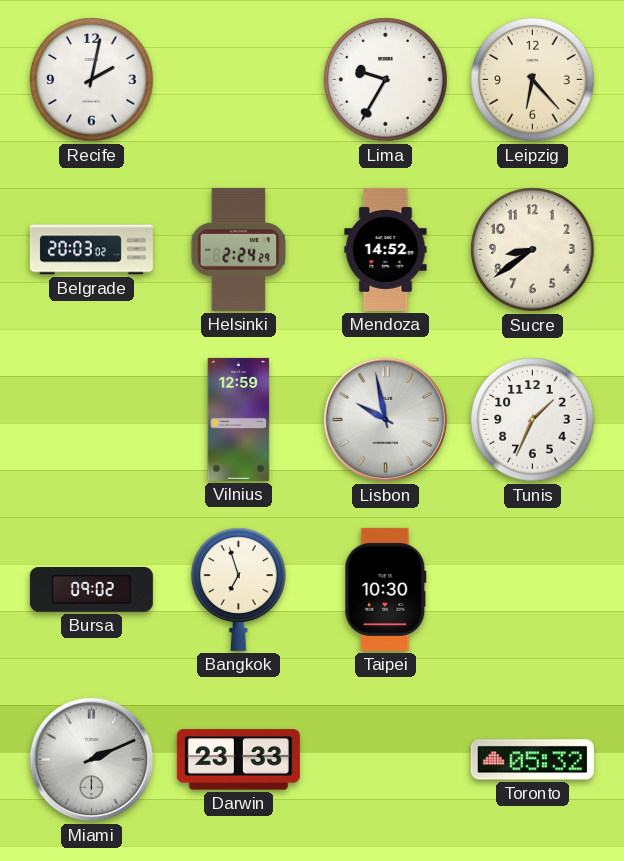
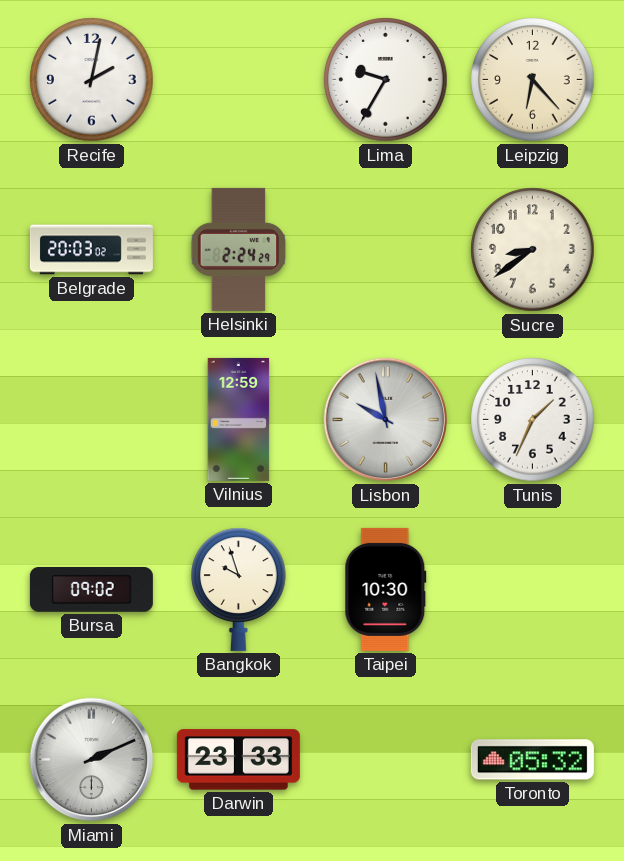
Mendoza: 14:52 -> none
Bangkok: 6:57 -> 9:57
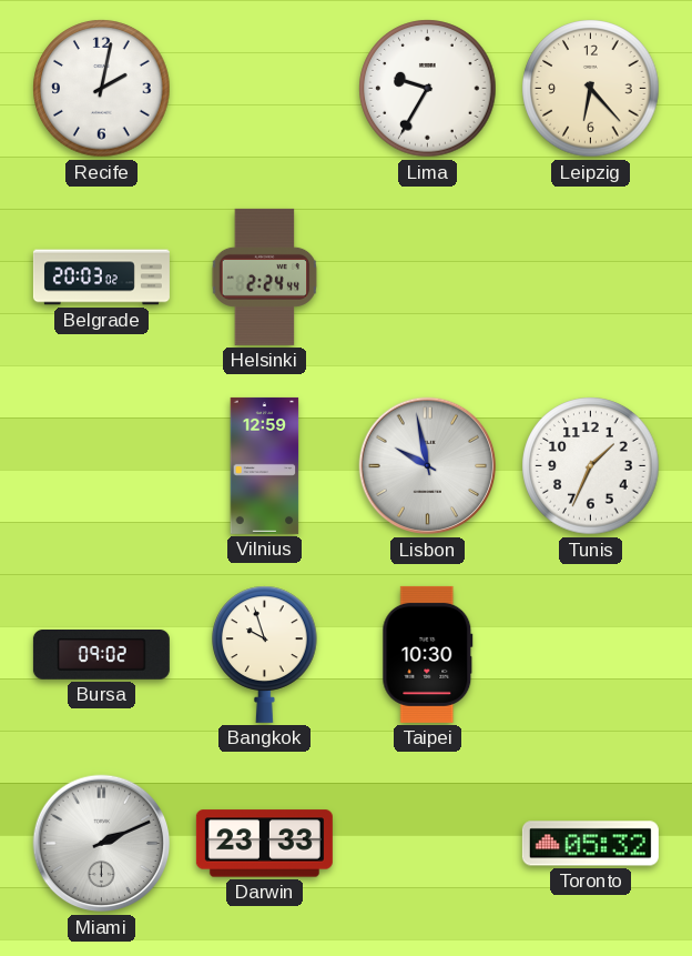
Helsinki: 2:24:29 -> 2:24:44
Sucre: 8:39 -> none
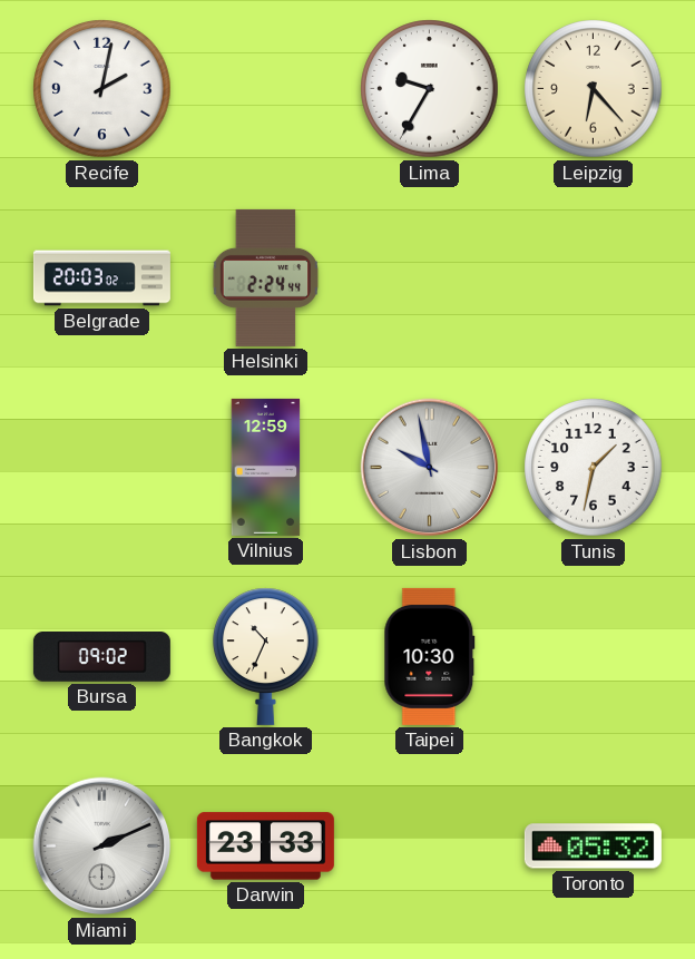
Tunis: 1:34 -> 1:32
Bangkok: 9:57 -> 10:34
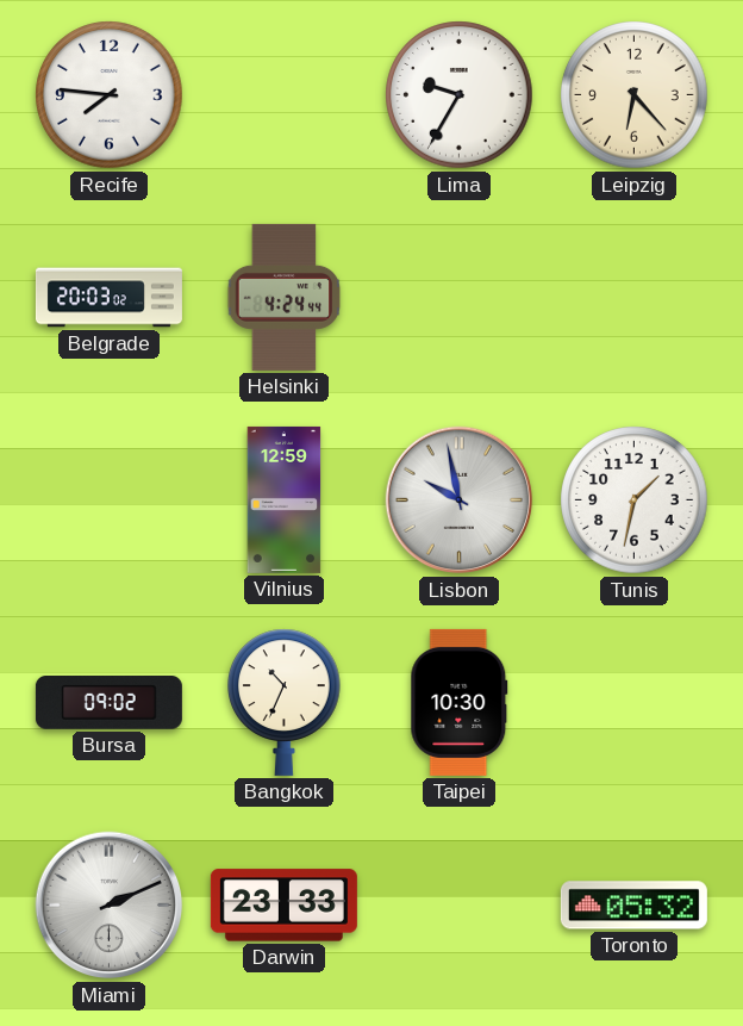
Recife: 2:02 -> 7:46
Helsinki: 2:24 -> 4:24
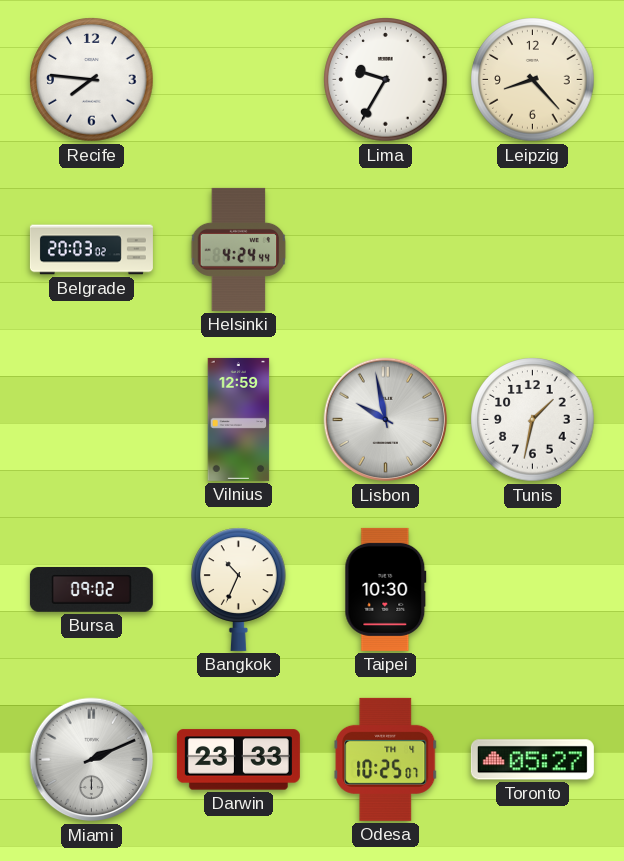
Leipzig: 6:23 -> 8:23
Odesa: none -> 10:25
Toronto: 05:32 -> 05:27
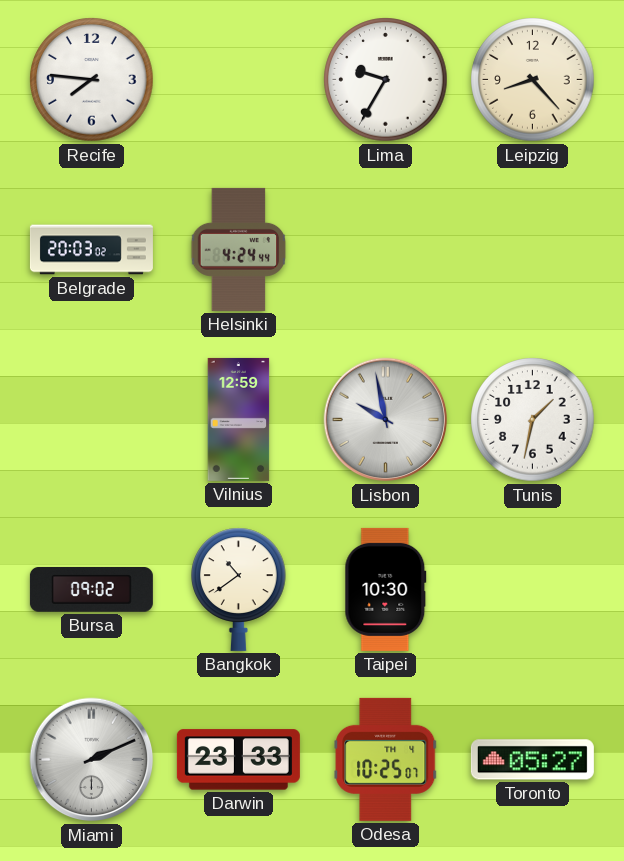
Bangkok: 10:34 -> 10:39
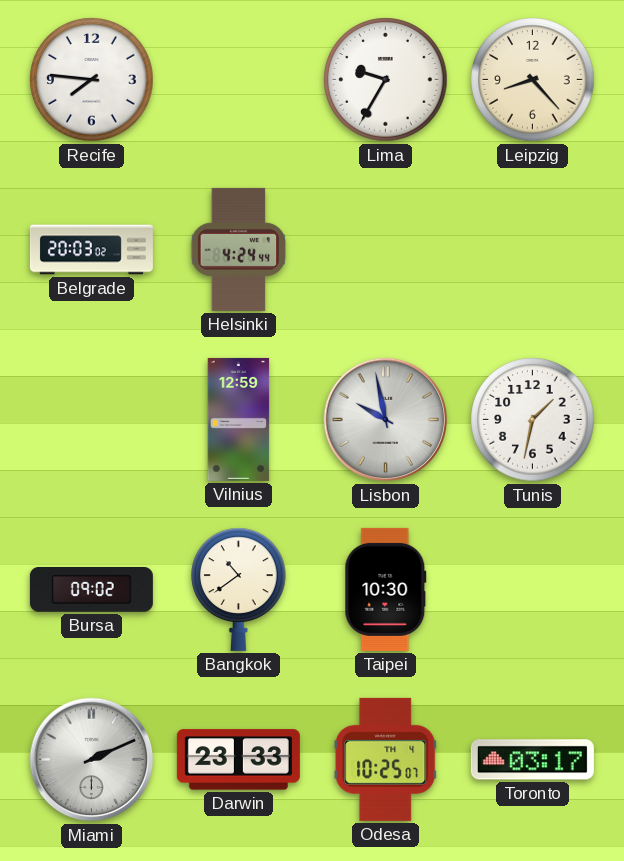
Toronto: 05:27 -> 03:17
